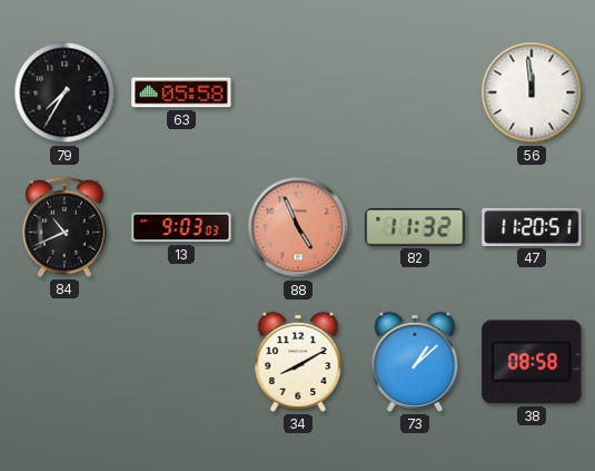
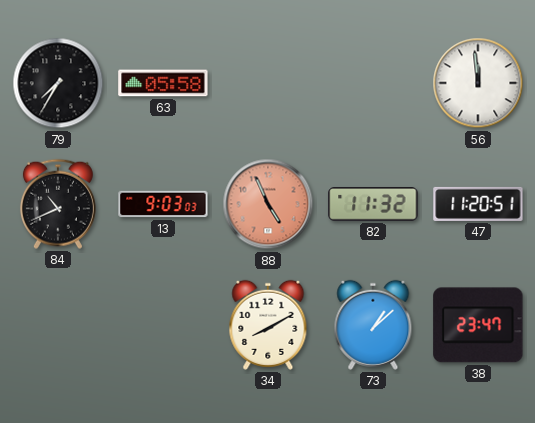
38: 08:58 -> 23:47
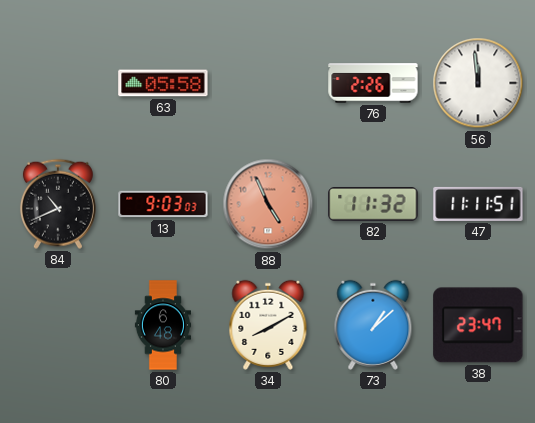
79: 7:35 -> none
76: none -> 2:26
47: 11:20 -> 11:11
80: none -> 6:48
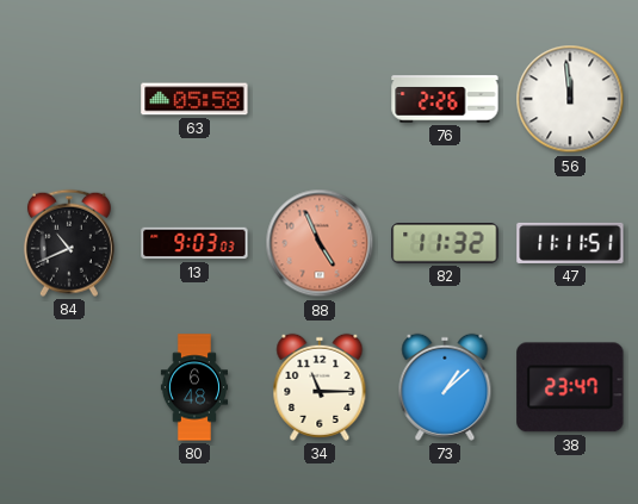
34: 8:10 -> 11:15
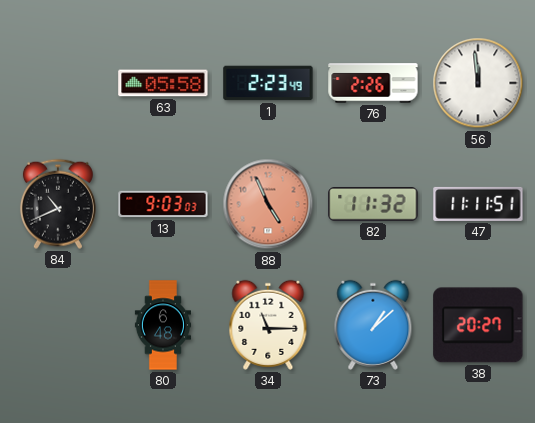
1: none -> 2:23
38: 23:47 -> 20:27
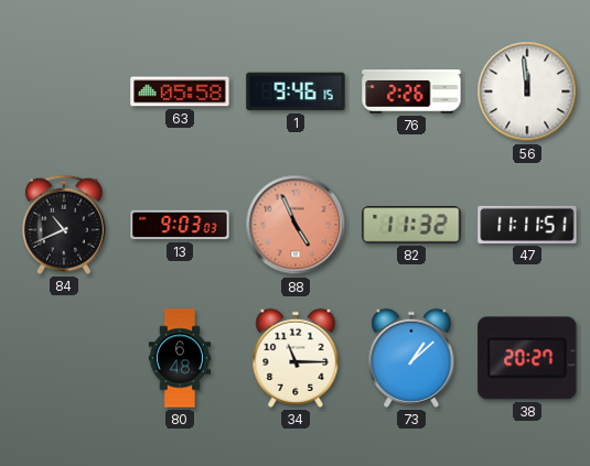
1: 2:23 -> 9:46
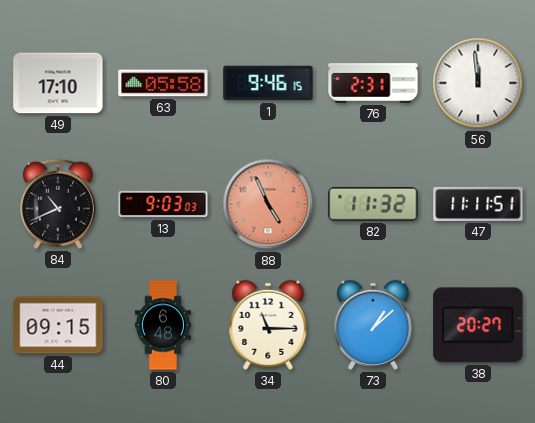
49: none -> 17:10
76: 2:26 -> 2:31
44: none -> 09:15
